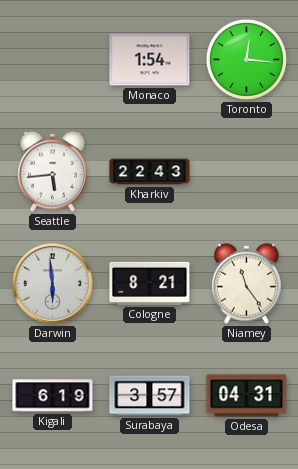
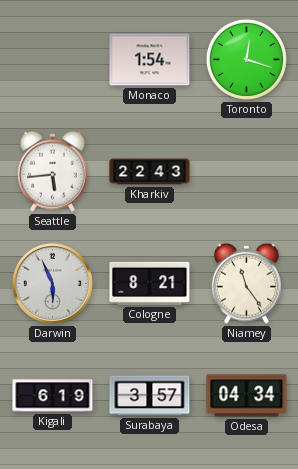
Toronto: 12:16 -> 12:18
Darwin: 5:59 -> 5:56
Odesa: 04:31 -> 04:34
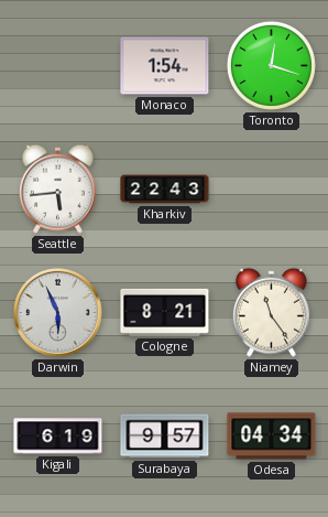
Surabaya: 3:57 -> 9:57
